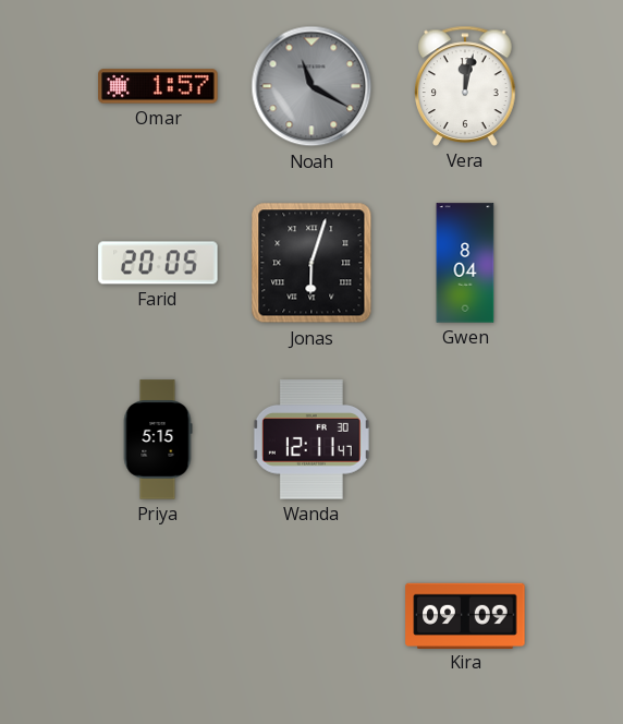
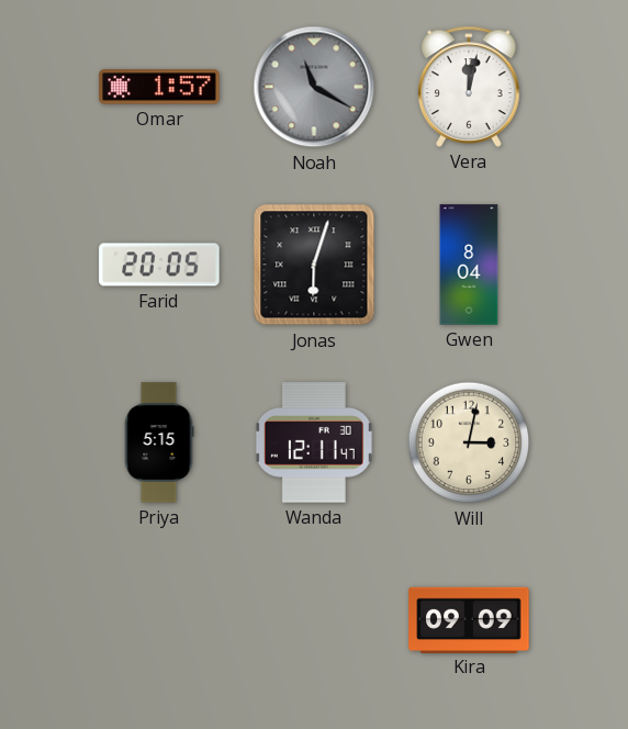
Will: none -> 3:02
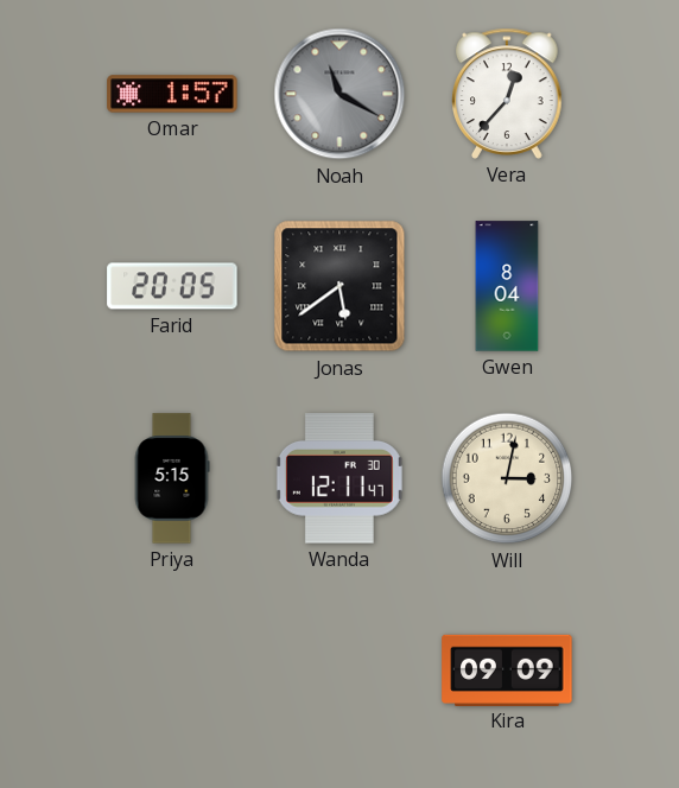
Vera: 12:02 -> 12:37
Jonas: 6:03 -> 5:39
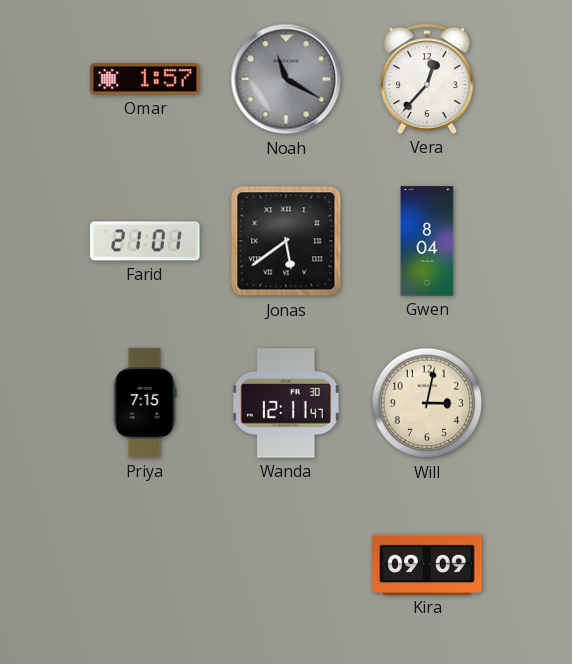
Farid: 20:05 -> 21:01
Priya: 5:15 -> 7:15
